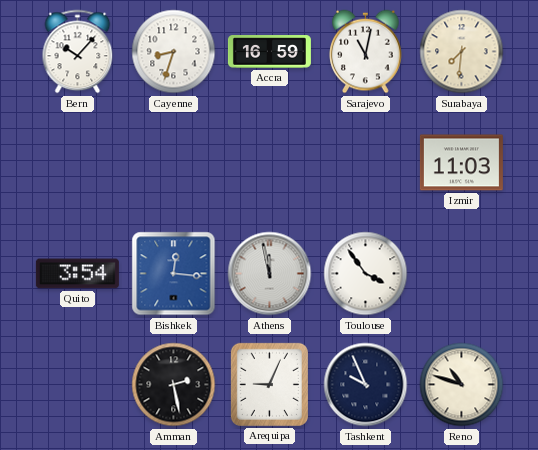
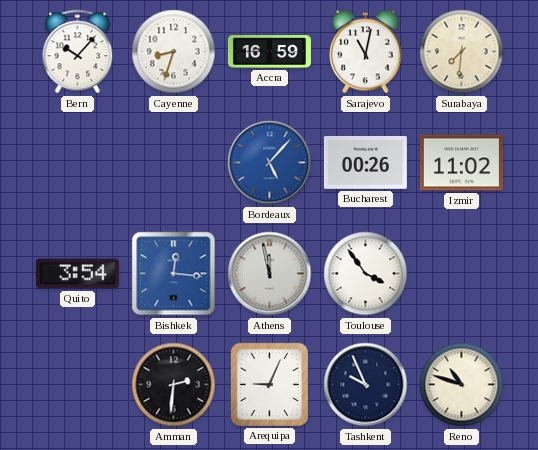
Bordeaux: none -> 5:07
Bucharest: none -> 00:26
Izmir: 11:03 -> 11:02
Amman: 2:28 -> 2:31
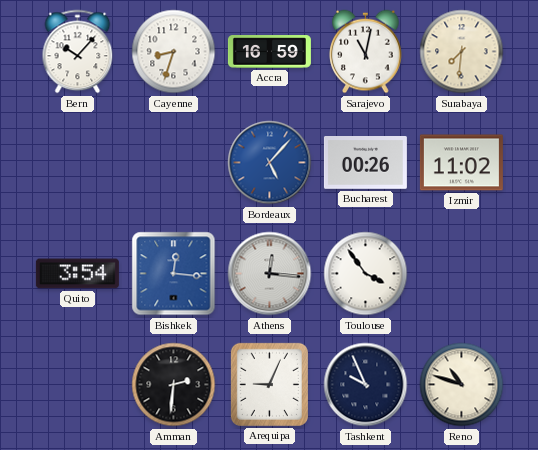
Athens: 11:58 -> 12:16
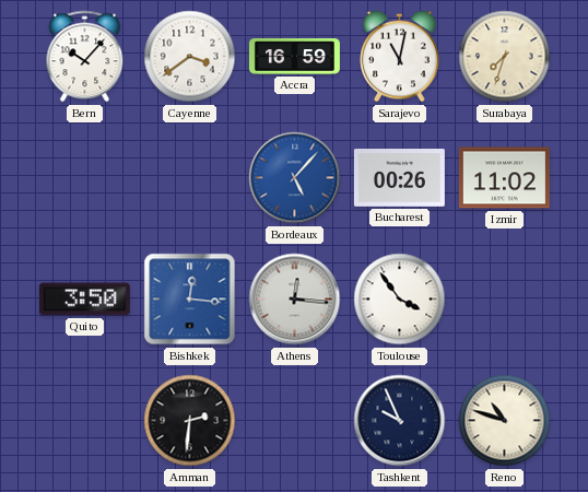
Cayenne: 8:33 -> 3:39
Surabaya: 7:31 -> 7:33
Quito: 3:54 -> 3:50
Arequipa: 9:04 -> none
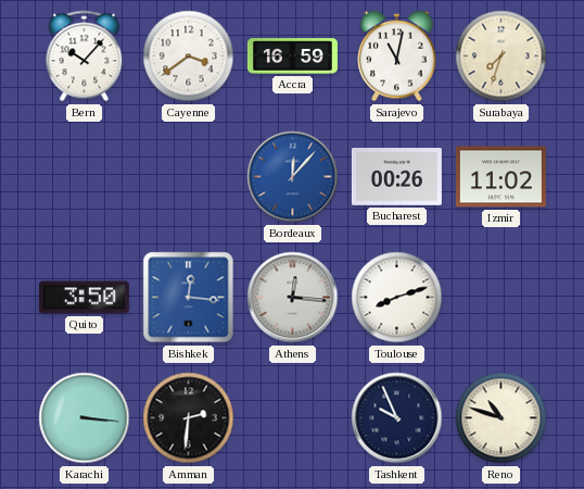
Bordeaux: 5:07 -> 12:07
Toulouse: 3:54 -> 8:12
Karachi: none -> 3:16
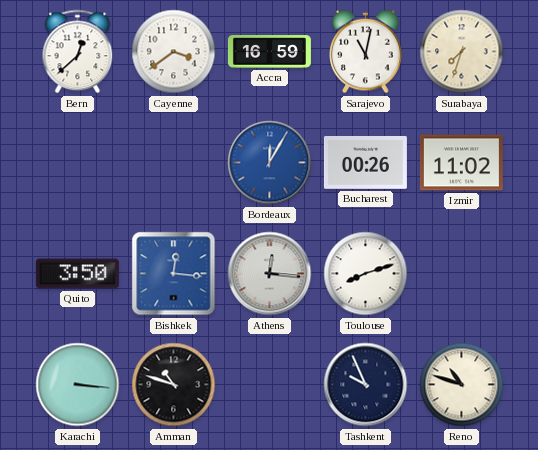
Bern: 10:07 -> 12:38
Bordeaux: 12:07 -> 12:05
Amman: 2:31 -> 10:48
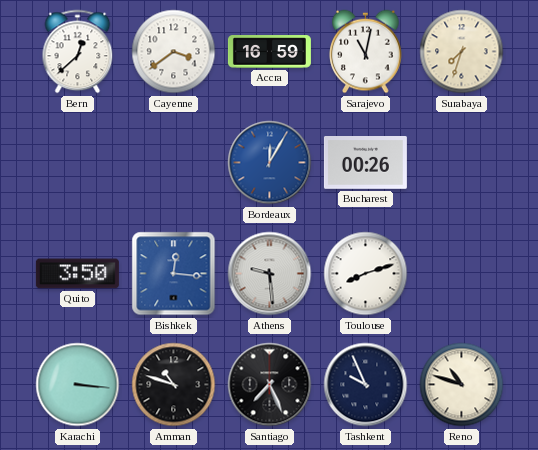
Izmir: 11:02 -> none
Athens: 12:16 -> 9:29
Santiago: none -> 7:26
